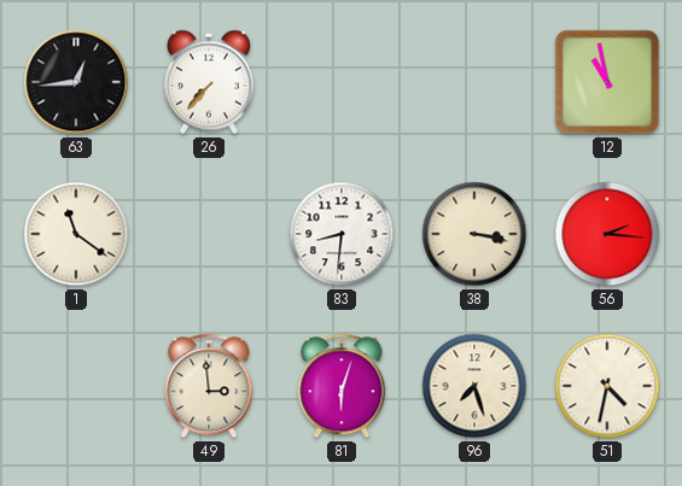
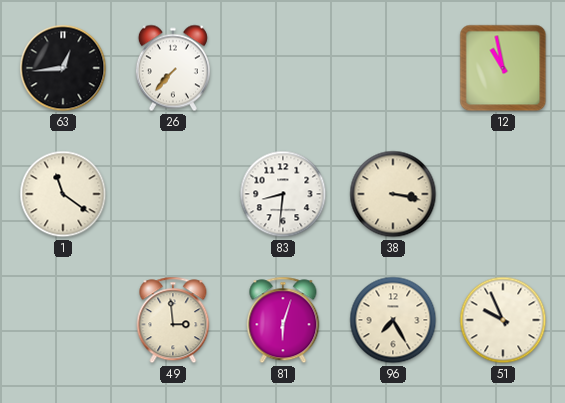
56: 2:16 -> none
96: 7:27 -> 7:25
51: 4:32 -> 9:56
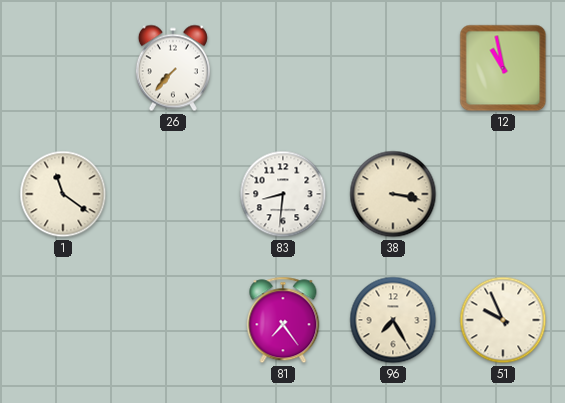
63: 12:44 -> none
49: 2:59 -> none
81: 6:03 -> 7:24
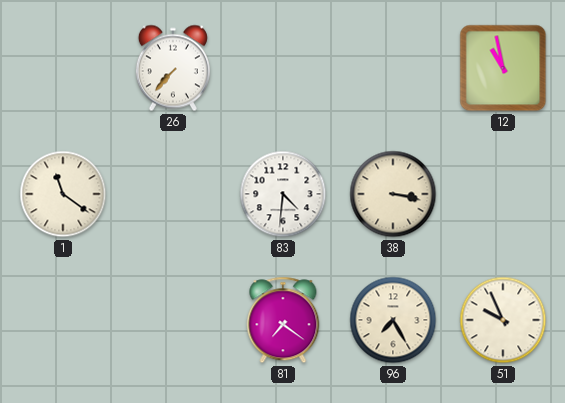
83: 8:31 -> 4:31
81: 7:24 -> 7:21
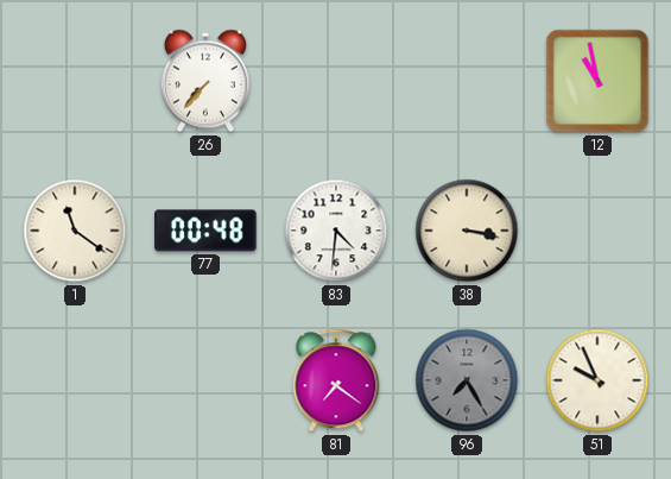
77: none -> 00:48
96 dial: cream -> grey
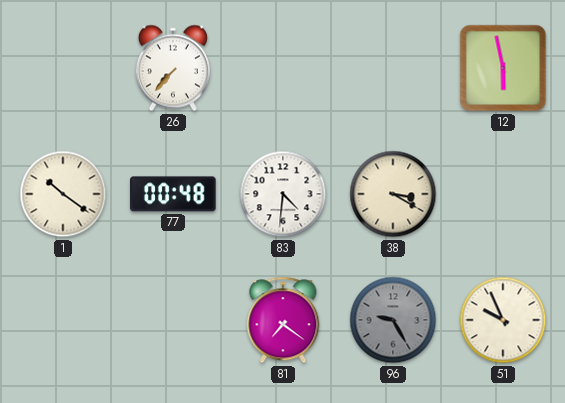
12: 10:58 -> 5:58
1: 11:21 -> 10:21
38: 3:17 -> 3:20
96: 7:25 -> 9:25
